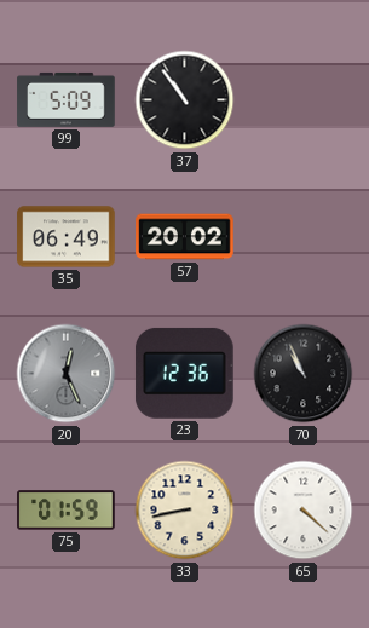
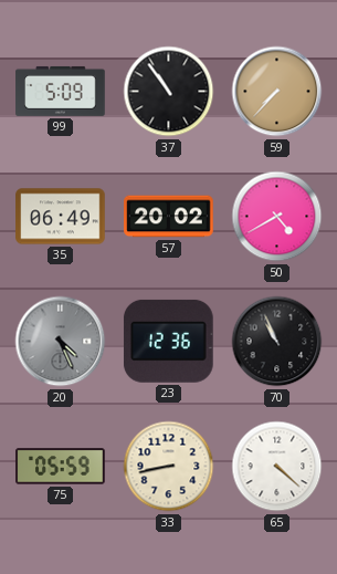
59: none -> 7:37
50: none -> 4:40
20: 12:26 -> 4:26
75: 01:59 -> 05:59
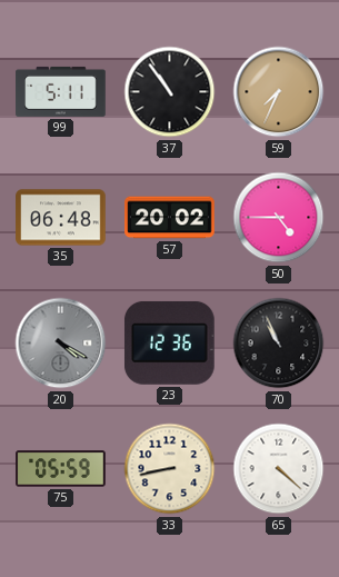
99: 5:09 -> 5:11
59: 7:37 -> 7:34
35: 06:49 -> 06:48
50: 4:40 -> 4:45
20: 4:26 -> 4:20
